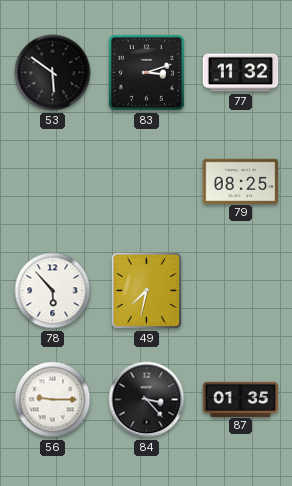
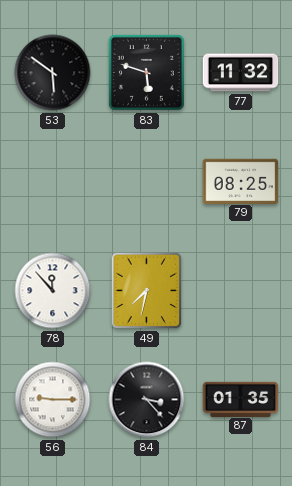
83: 3:12 -> 5:48
78: 5:53 -> 11:53
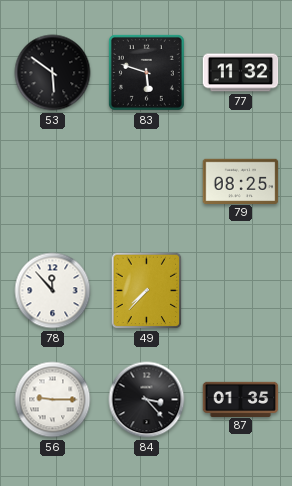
49: 7:32 -> 7:37
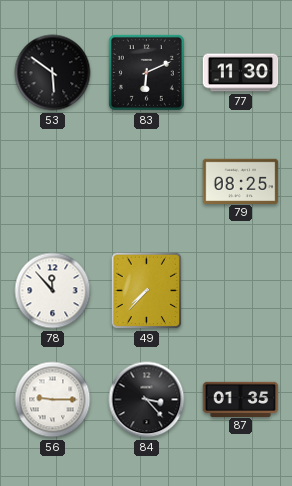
83: 5:48 -> 6:11
77: 11:32 -> 11:30
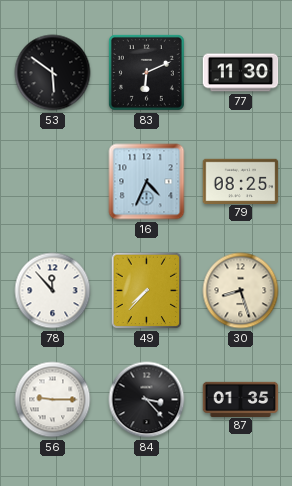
16: none -> 4:34
30: none -> 8:27
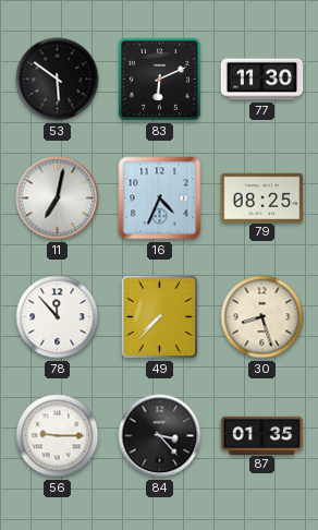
11: none -> 7:02
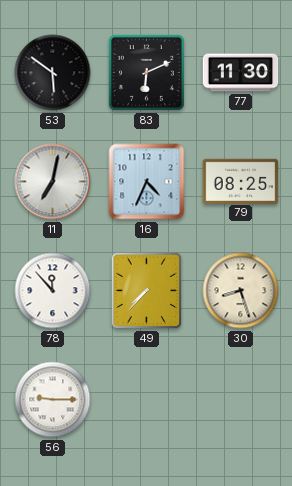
84: 3:23 -> none
87: 01:35 -> none
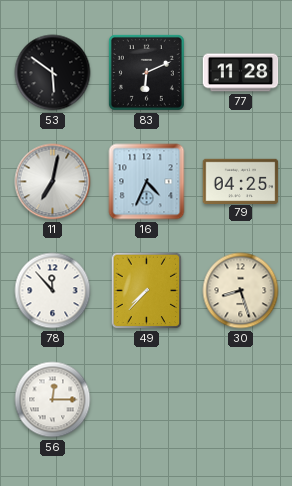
77: 11:30 -> 11:28
79: 08:25 -> 04:25
56: 9:15 -> 12:15
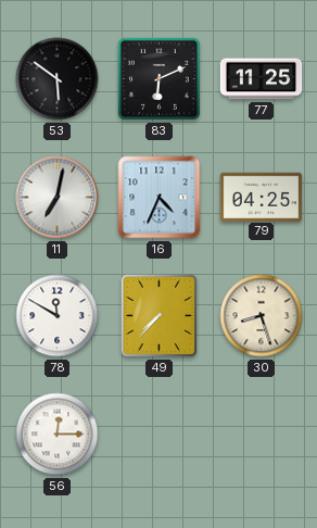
77: 11:28 -> 11:25
78: 11:53 -> 11:50
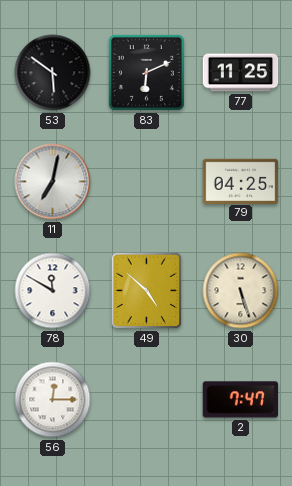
16: 4:34 -> none
49: 7:37 -> 4:52
30: 8:27 -> 5:27
2: none -> 7:47
